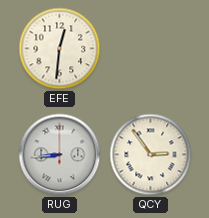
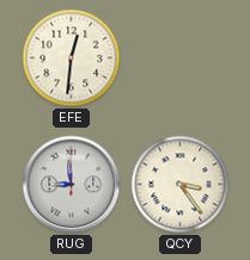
RUG: 8:44 -> 8:59
QCY: 2:54 -> 3:24
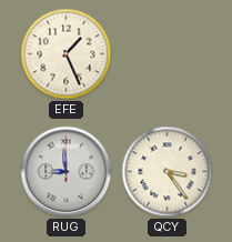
EFE: 12:31 -> 1:26
